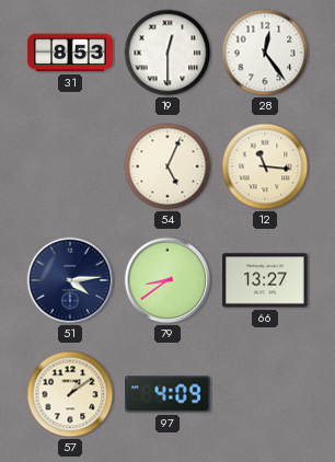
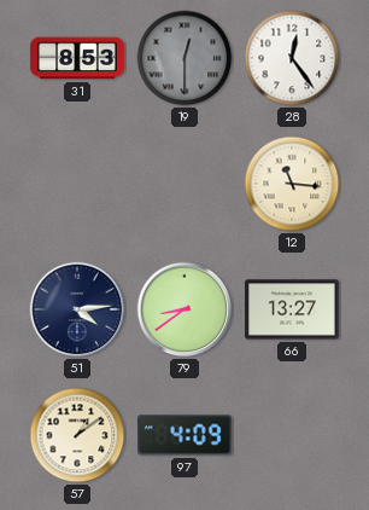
19 dial: white -> grey
54: 5:04 -> none
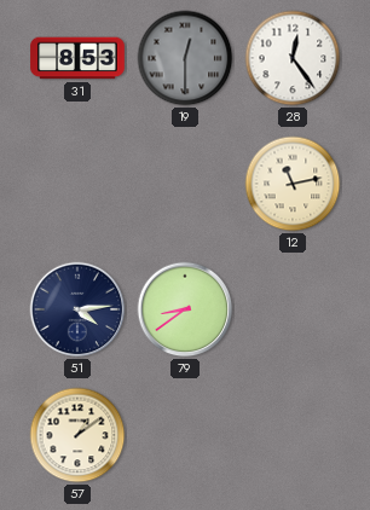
12: 11:16 -> 11:13
66: 13:27 -> none
97: 4:09 -> none
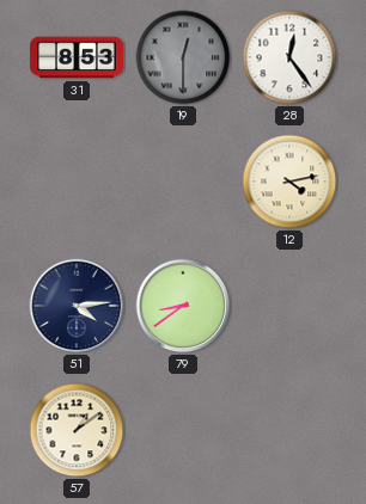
12: 11:13 -> 4:13
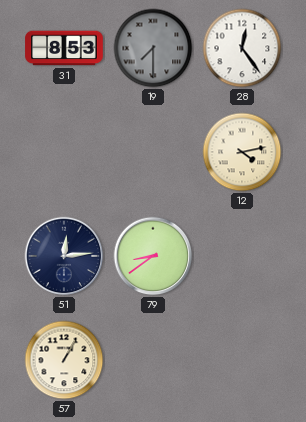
19: 12:30 -> 7:30
51: 4:14 -> 12:14
57: 1:09 -> 1:05
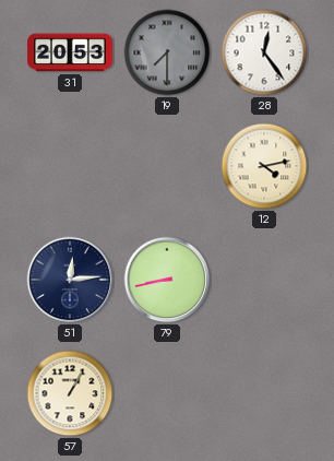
31: 8:53 -> 20:53
79: 8:39 -> 8:43
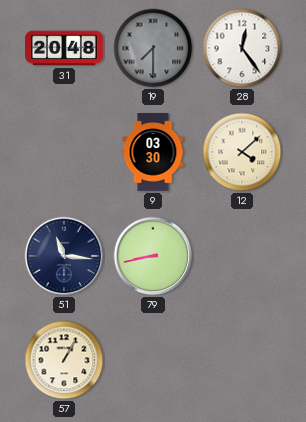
31: 20:53 -> 20:48
9: none -> 03:30
12: 4:13 -> 4:08
51: 12:14 -> 11:16
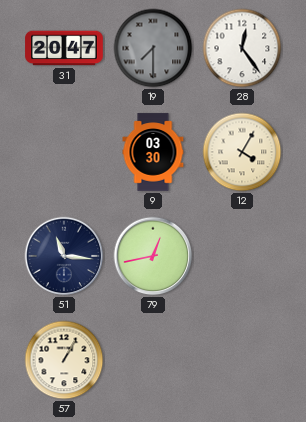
31: 20:48 -> 20:47
12: 4:08 -> 4:05
79: 8:43 -> 12:43
